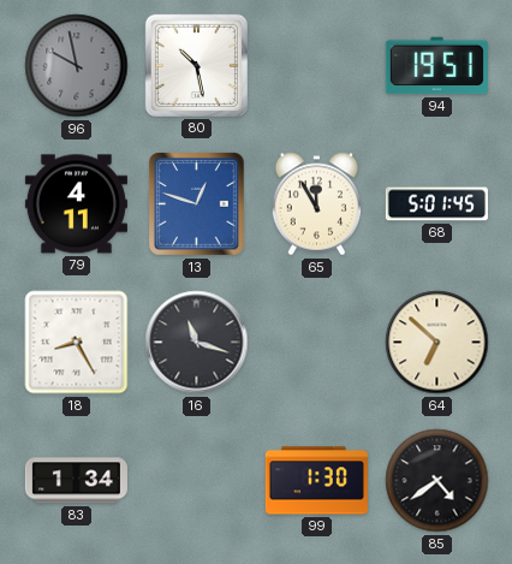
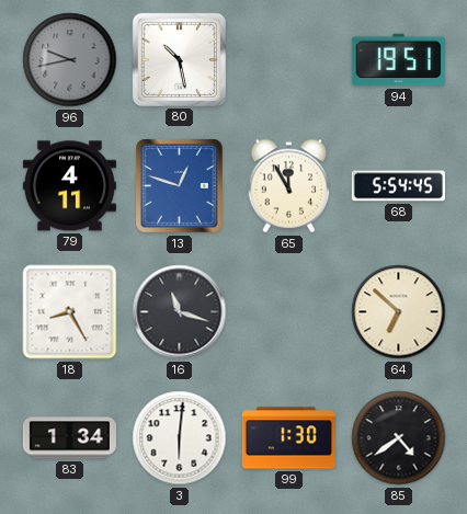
96: 9:58 -> 9:43
68: 5:01 -> 5:54
3: none -> 6:01
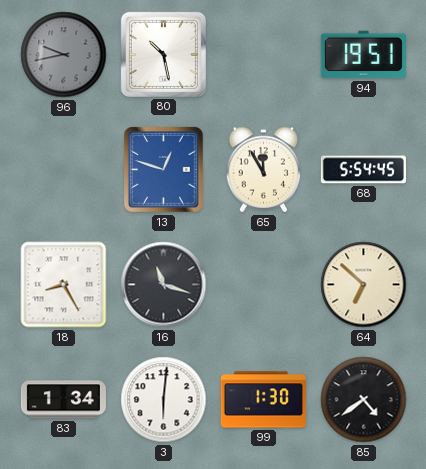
79: 4:11 -> none
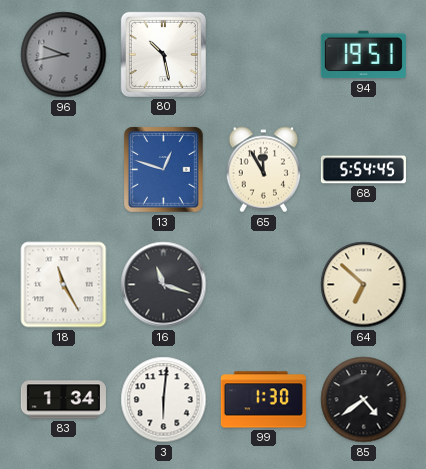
18: 8:25 -> 11:25
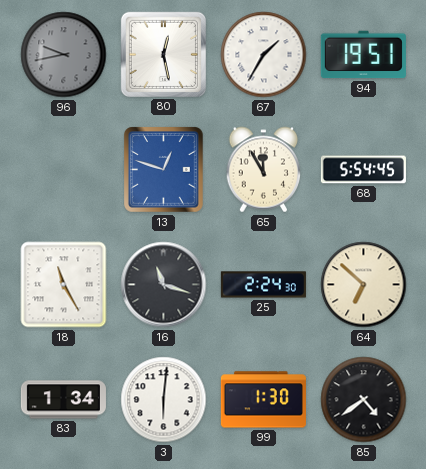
80: 10:28 -> 12:28
67: none -> 1:35
25: none -> 2:24
